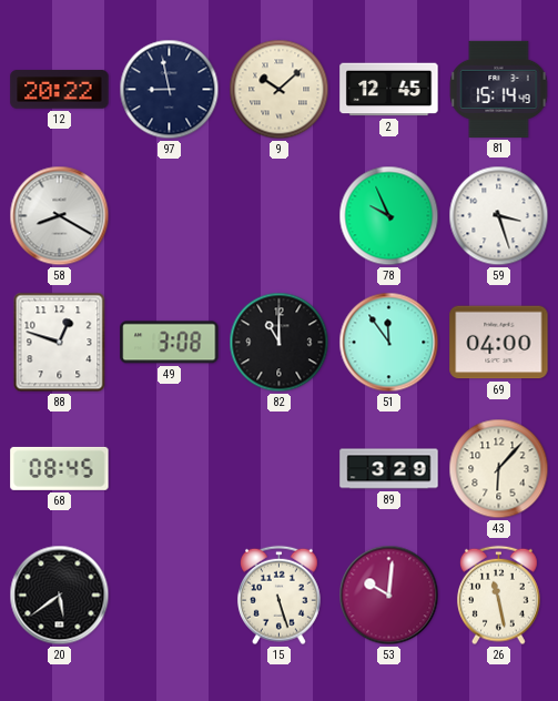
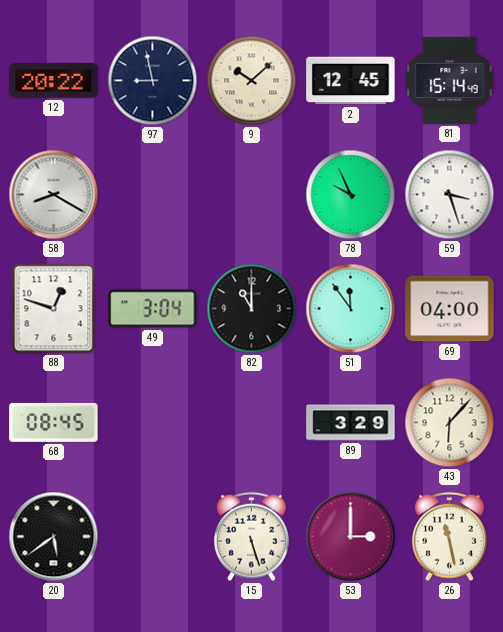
49: 3:08 -> 3:04
53: 10:01 -> 3:00
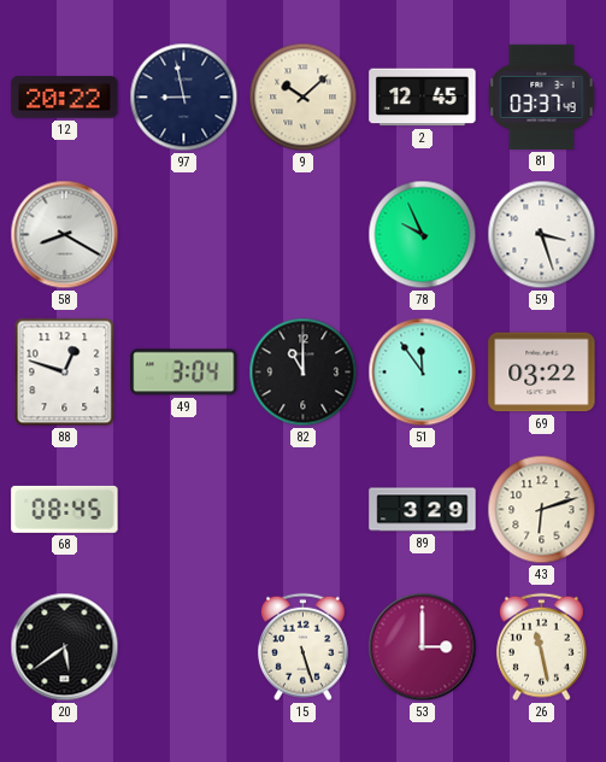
81: 15:14 -> 03:37
69: 04:00 -> 03:22
43: 6:07 -> 6:12
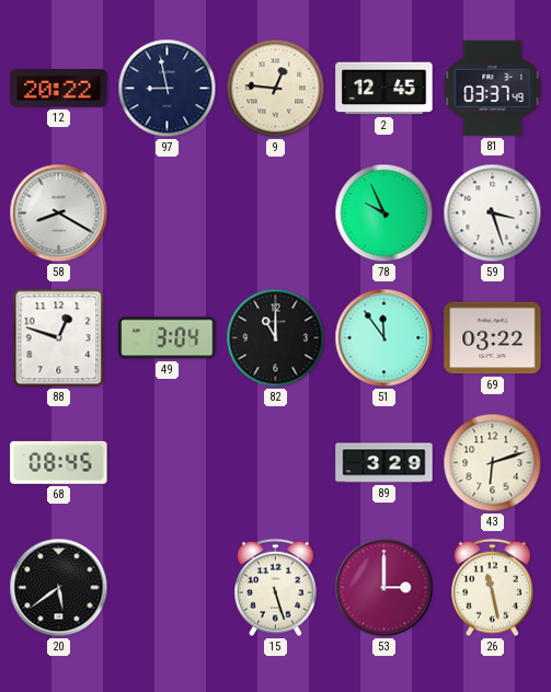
9: 10:08 -> 12:46
